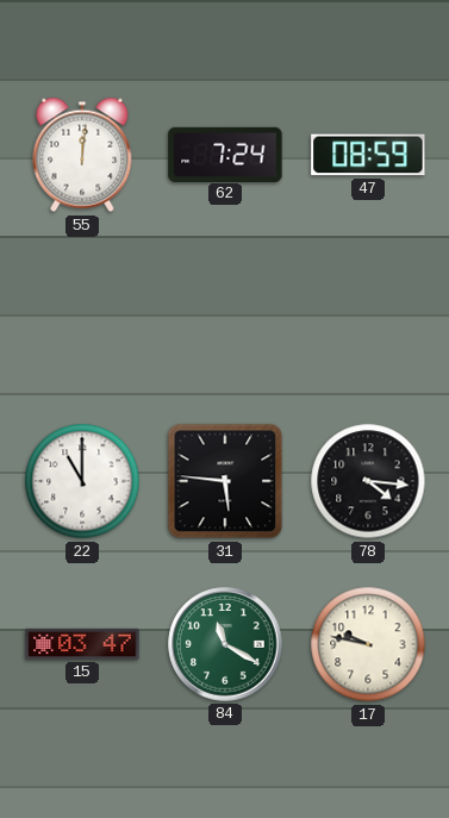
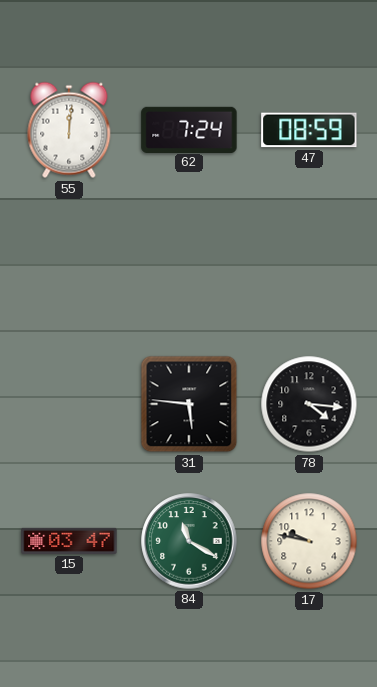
22: 11:00 -> none
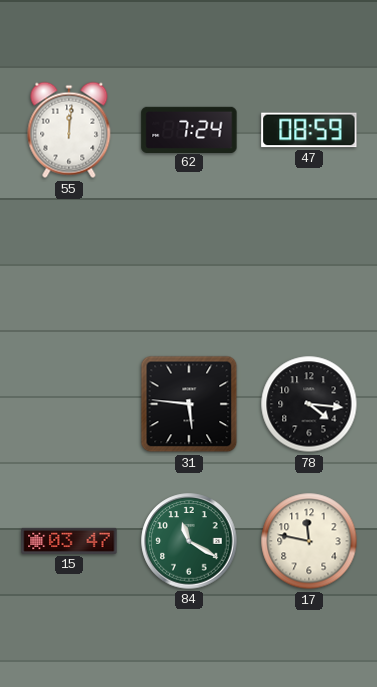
17: 9:47 -> 11:47
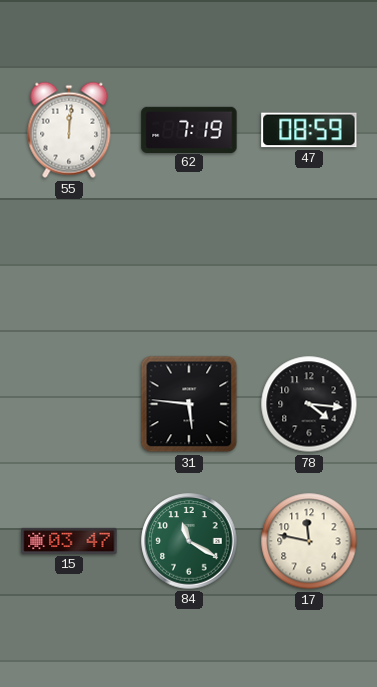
62: 7:24 -> 7:19
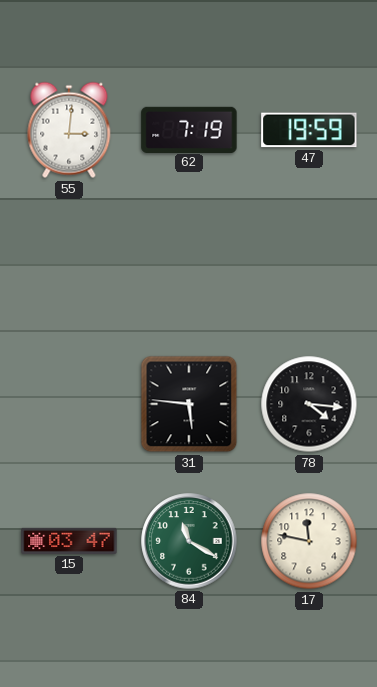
55: 12:01 -> 3:01
47: 08:59 -> 19:59
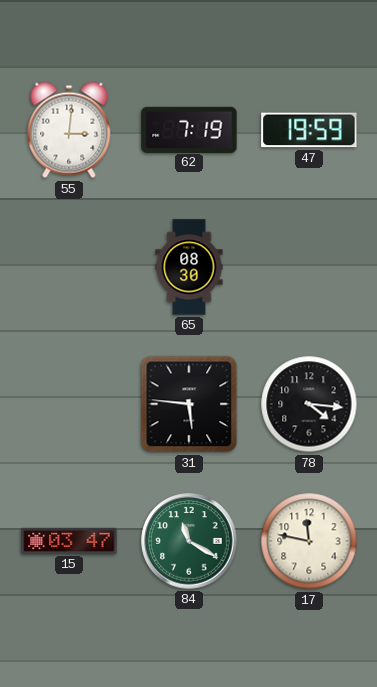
65: none -> 08:30
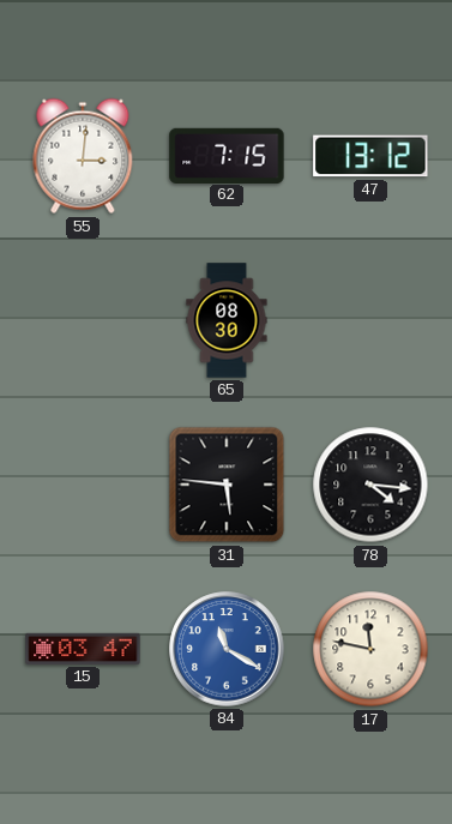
62: 7:19 -> 7:15
47: 19:59 -> 13:12
84 dial: green -> blue
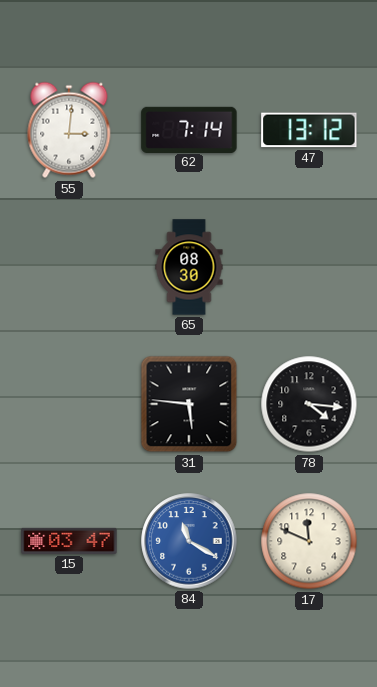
62: 7:15 -> 7:14
17: 11:47 -> 11:49
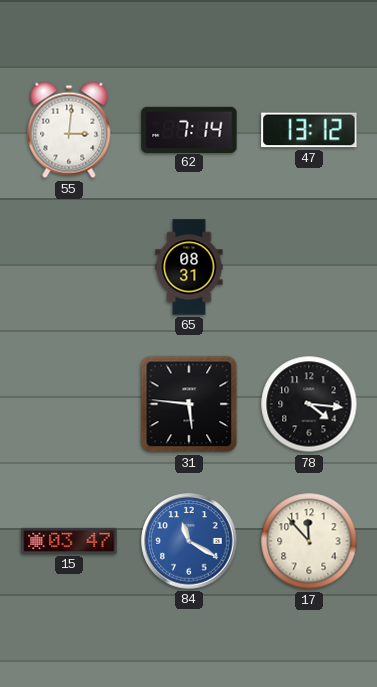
65: 08:30 -> 08:31
17: 11:49 -> 11:53
